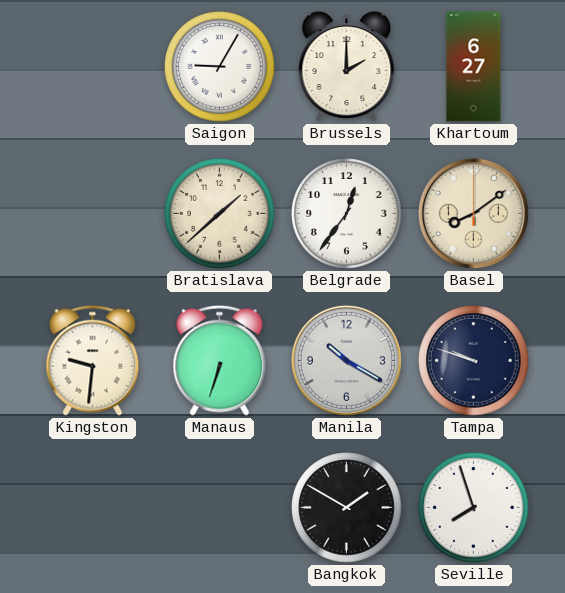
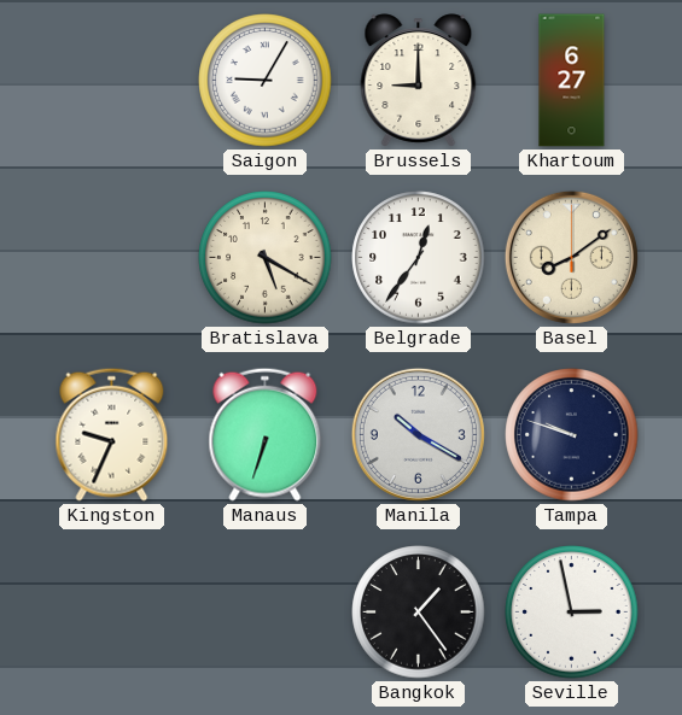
Brussels: 2:00 -> 9:00
Bratislava: 1:38 -> 5:20
Kingston: 9:31 -> 9:34
Bangkok: 1:50 -> 1:24
Seville: 7:57 -> 2:58
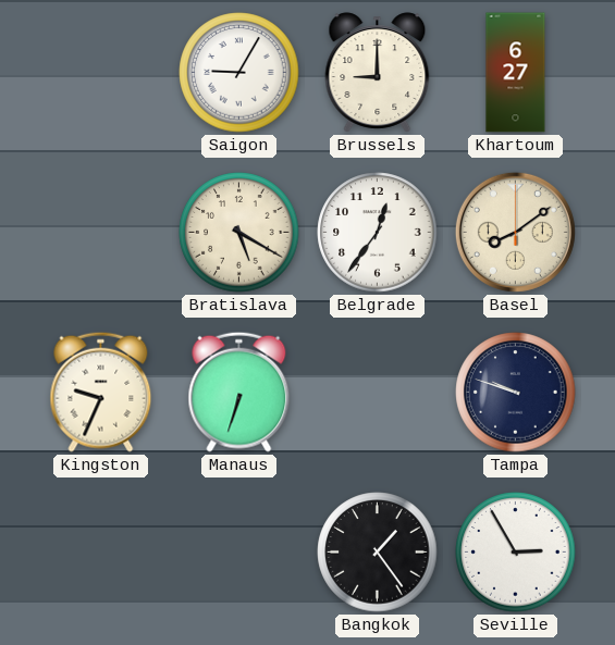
Manila: 10:20 -> none
Seville: 2:58 -> 2:55
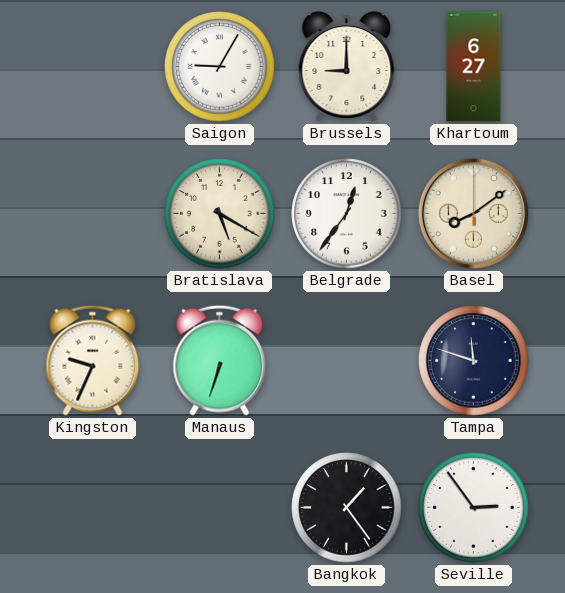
Tampa: 9:48 -> 11:48
Seville: 2:55 -> 2:54
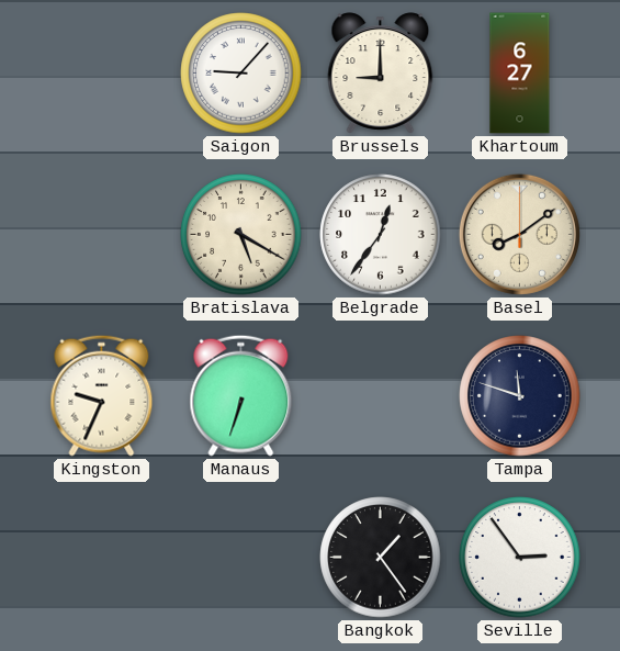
Saigon: 9:05 -> 9:07
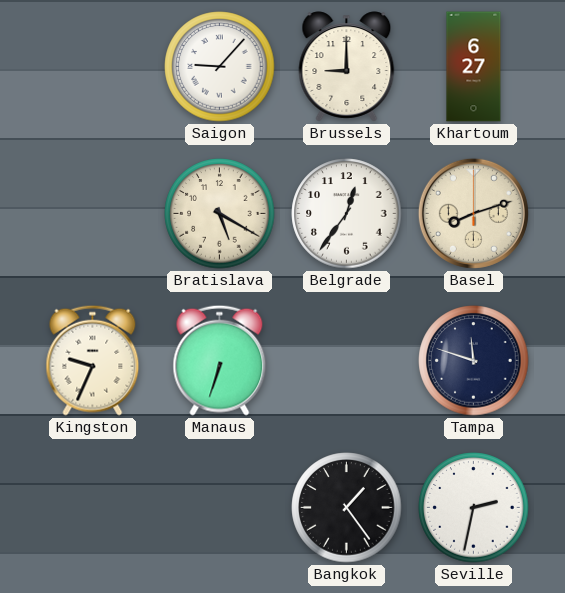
Basel: 8:09 -> 8:12
Seville: 2:54 -> 2:32
